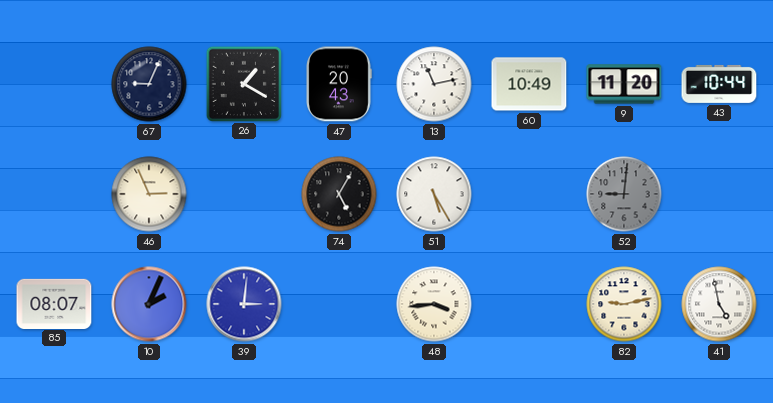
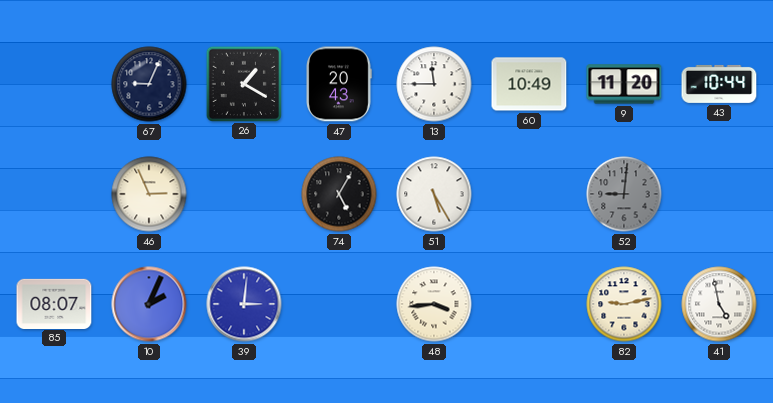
13: 11:13 -> 11:45
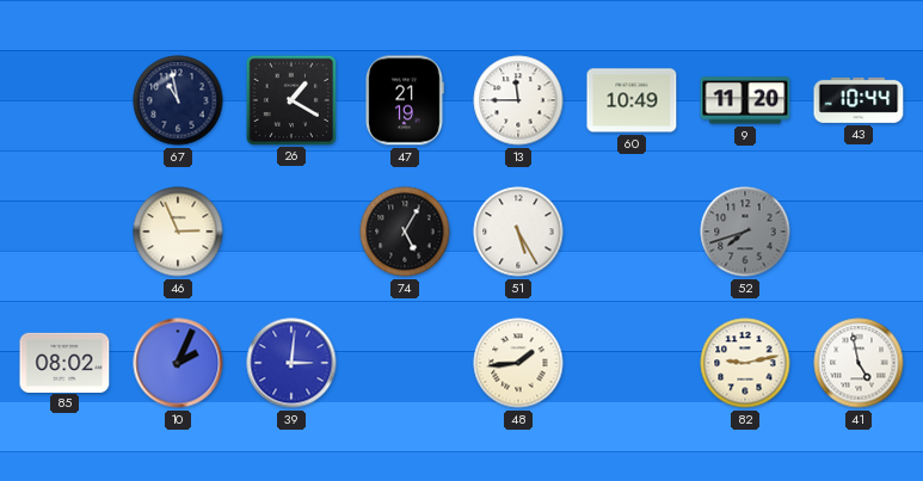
67: 9:04 -> 10:58
47: 20:43 -> 21:19
52: 9:01 -> 7:42
85: 08:07 -> 08:02
48: 3:44 -> 1:44
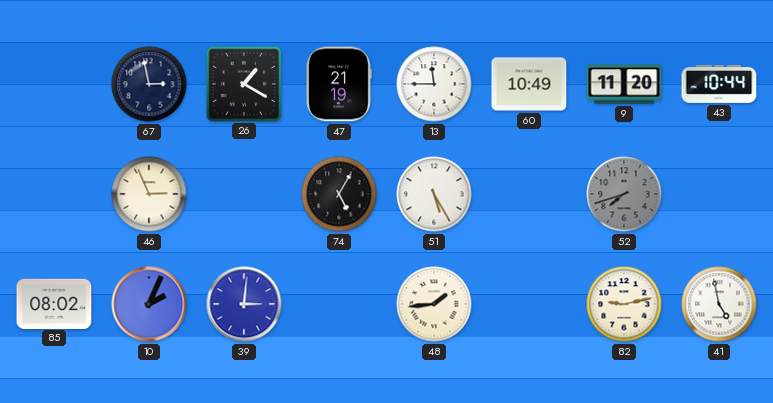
67: 10:58 -> 2:58
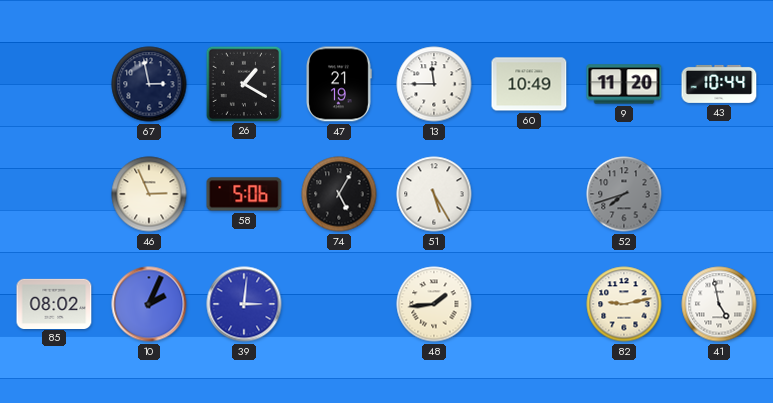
58: none -> 5:06
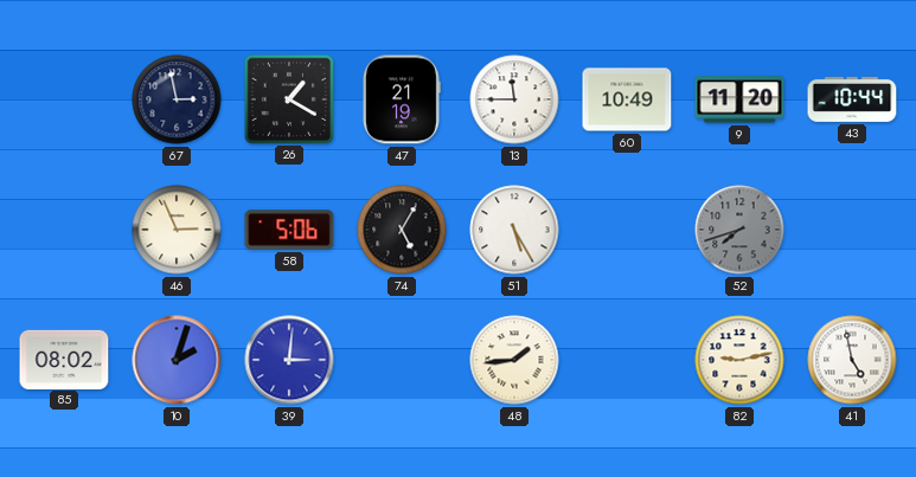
10: 2:04 -> 2:03
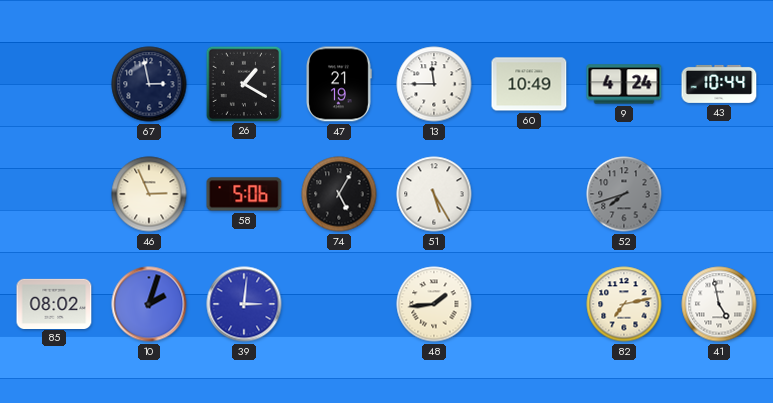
9: 11:20 -> 4:24
82: 9:13 -> 7:13
